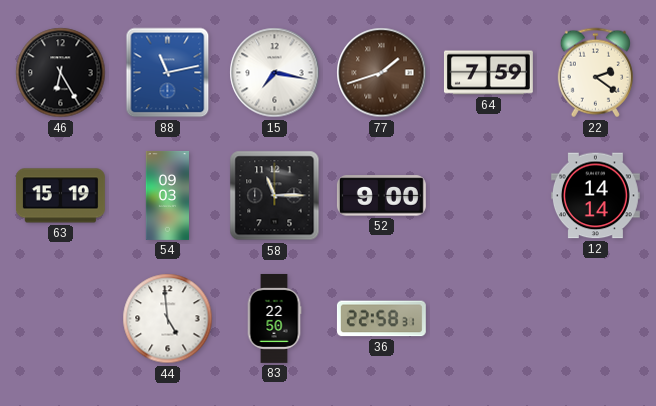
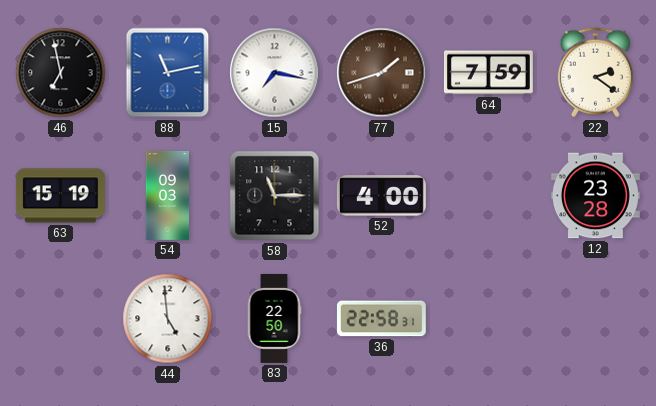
46: 6:25 -> 6:58
52: 9:00 -> 4:00
12: 14:14 -> 23:28
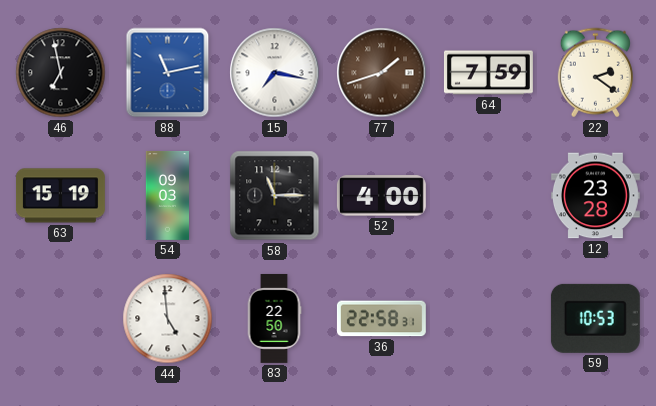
59: none -> 10:53
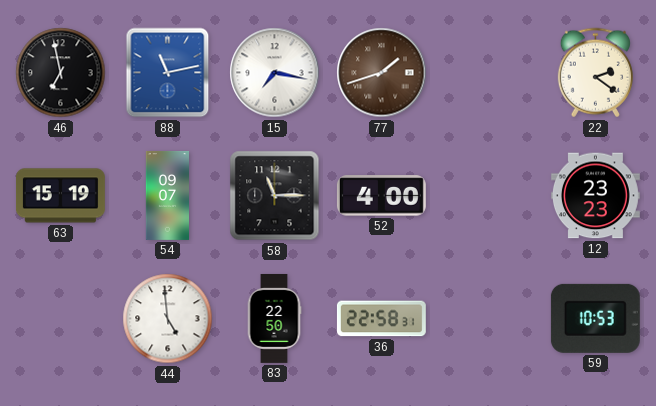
64: 7:59 -> none
54: 09:03 -> 09:07
12: 23:28 -> 23:23
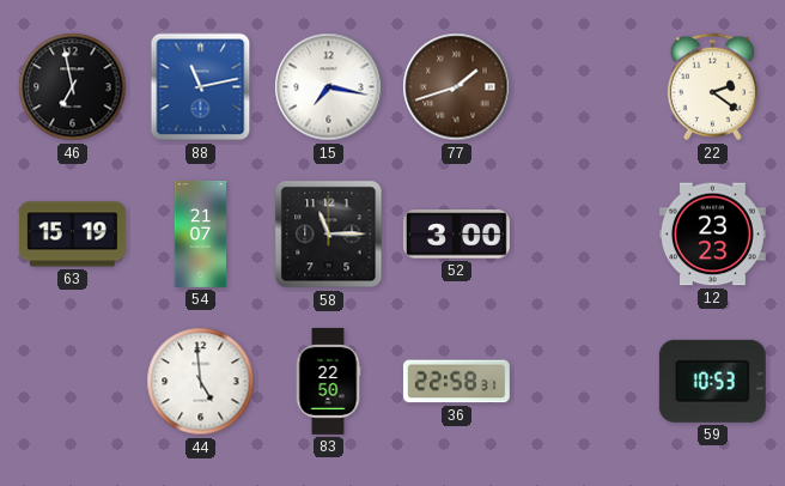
54: 09:07 -> 21:07
52: 4:00 -> 3:00
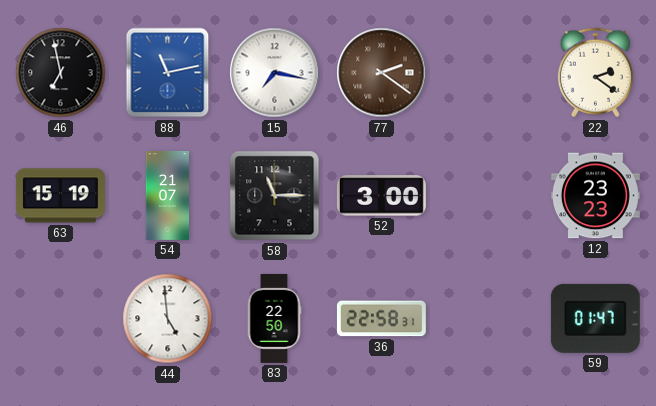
77: 1:42 -> 2:21
59: 10:53 -> 01:47
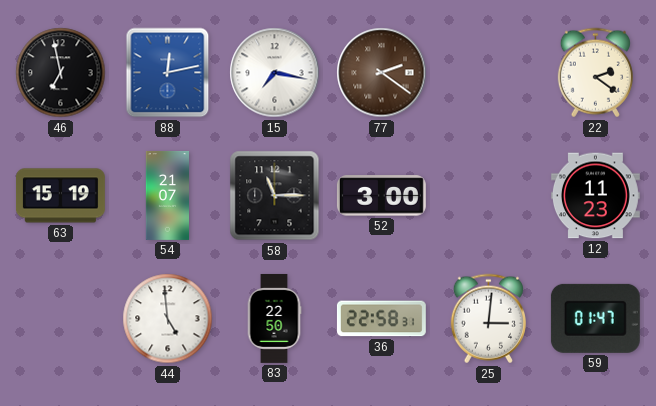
88: 11:13 -> 12:13
12: 23:23 -> 11:23
25: none -> 3:01
